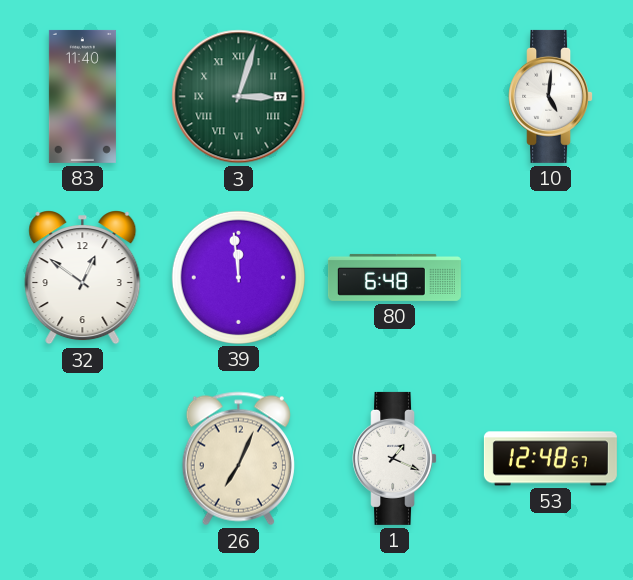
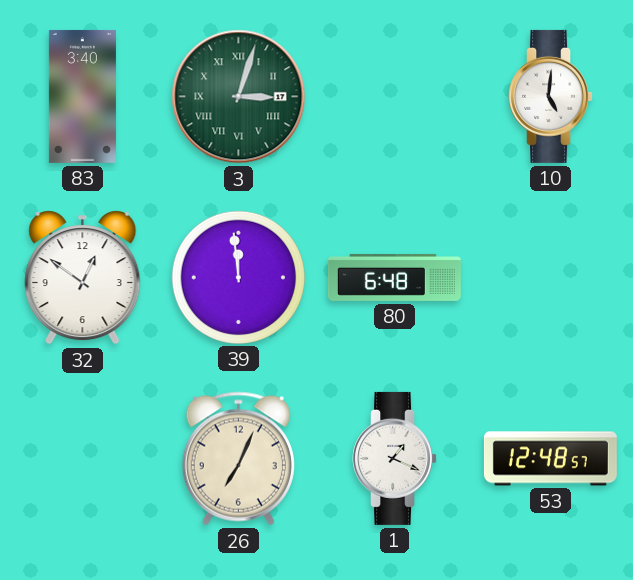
83: 11:40 -> 3:40
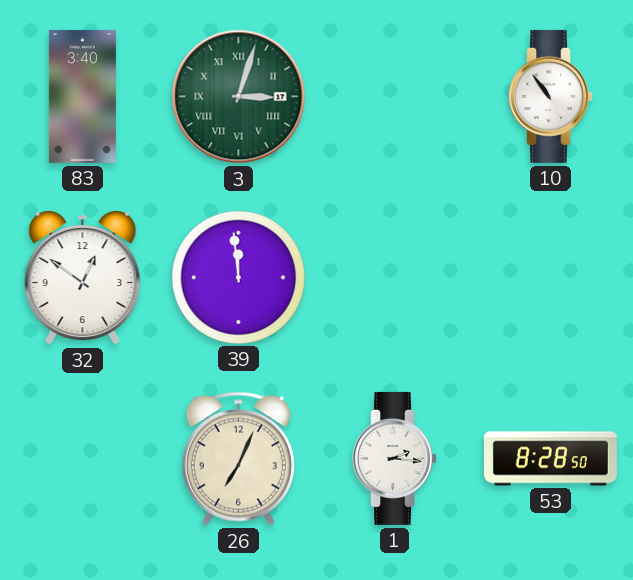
10: 5:01 -> 10:54
80: 6:48 -> none
1: 1:19 -> 2:16
53: 12:48 -> 8:28
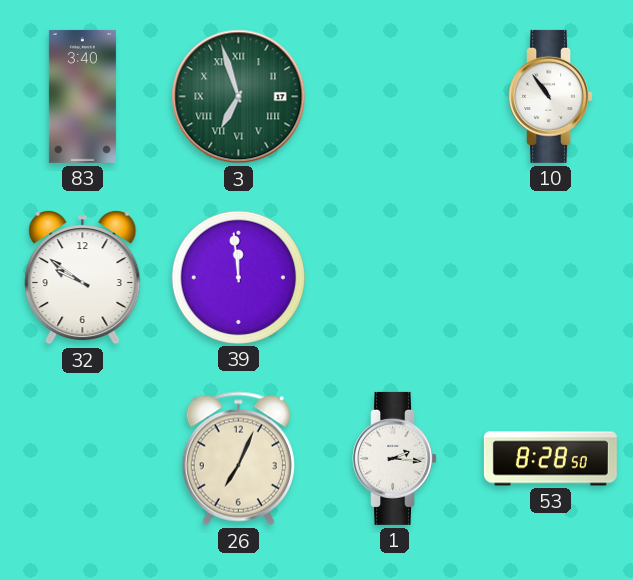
3: 3:03 -> 6:57
32: 12:51 -> 9:51
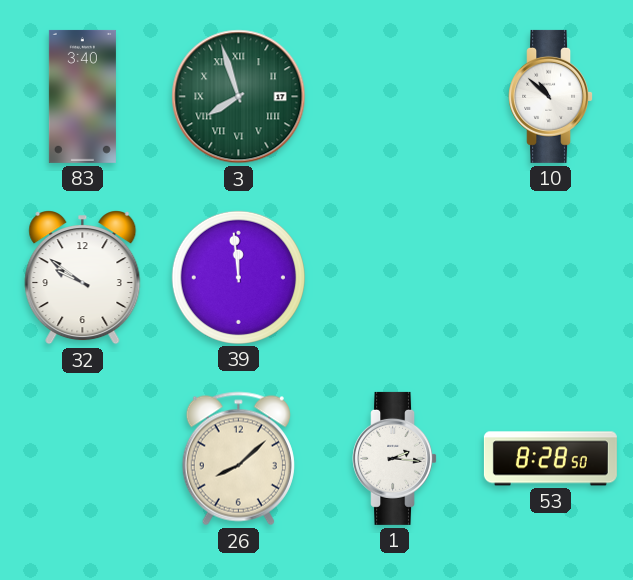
3: 6:57 -> 7:57
10: 10:54 -> 10:52
26: 7:04 -> 8:08
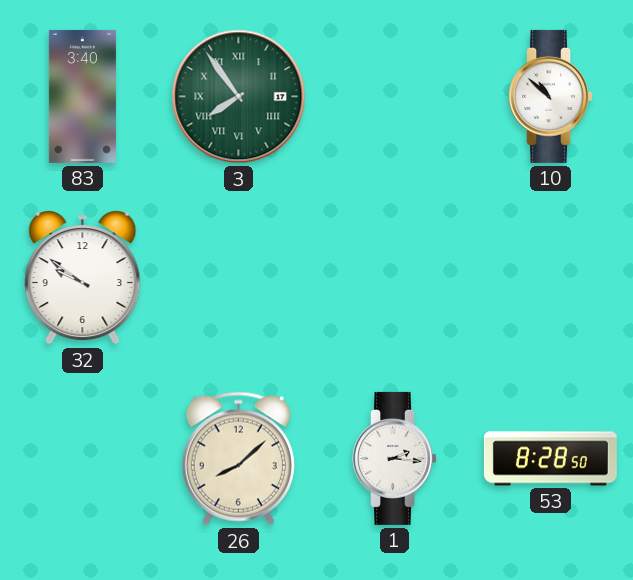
3: 7:57 -> 7:54
39: 11:59 -> none
